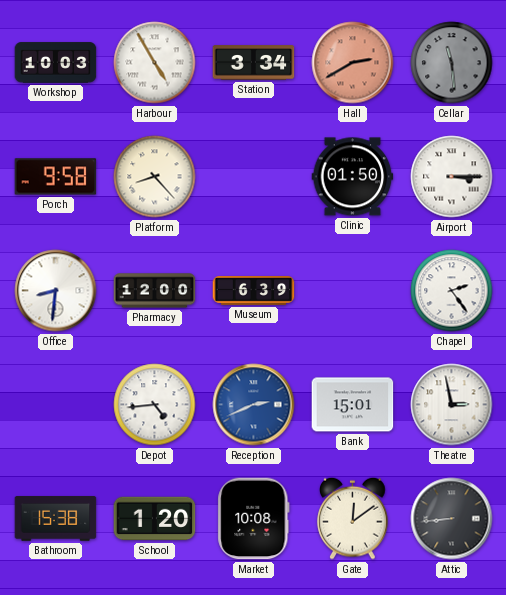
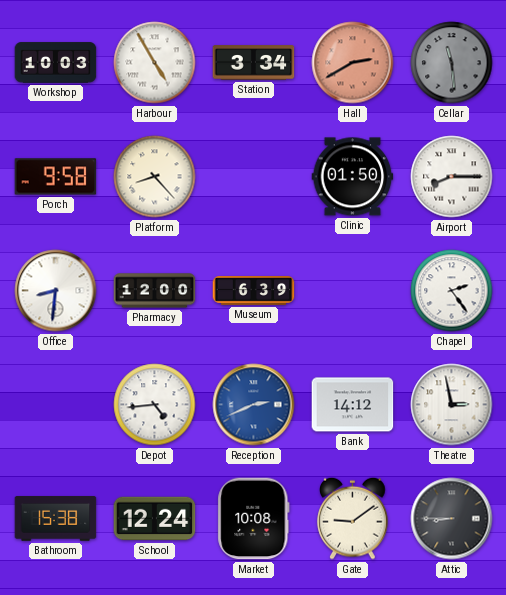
Airport: 3:15 -> 8:15
Bank: 15:01 -> 14:12
School: 1:20 -> 12:24
Gate: 12:09 -> 9:09
Attic: 8:44 -> 8:45
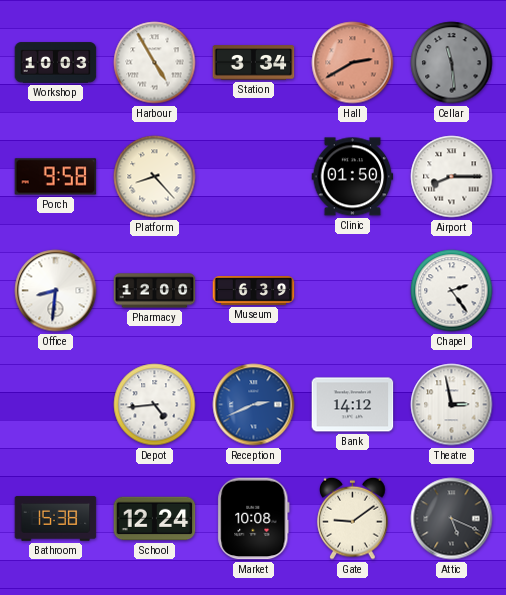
Attic: 8:45 -> 5:19
